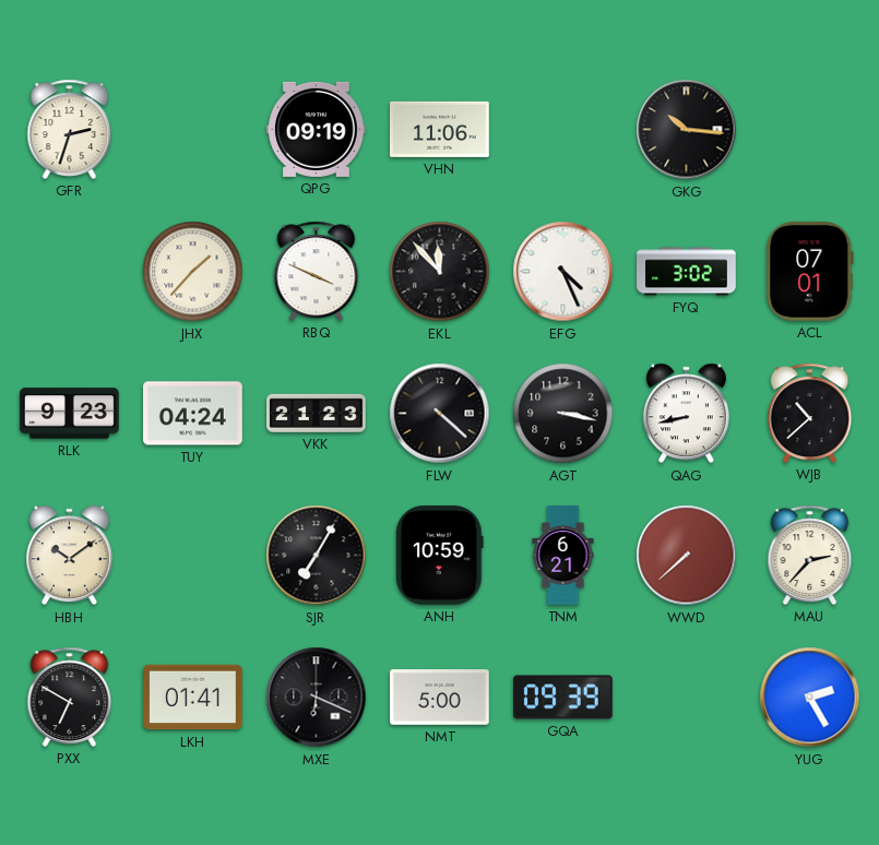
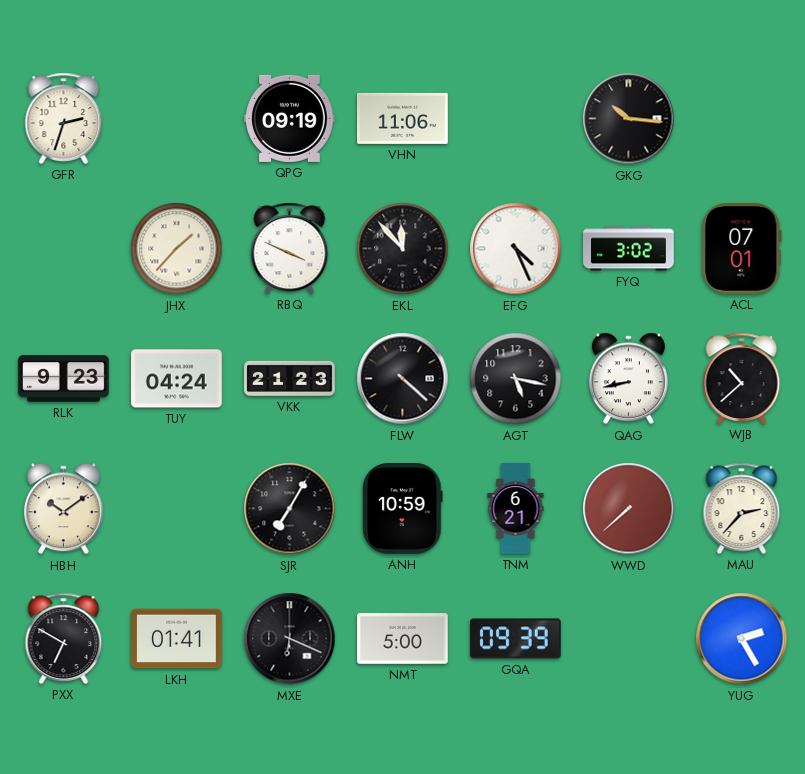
AGT: 3:17 -> 5:17
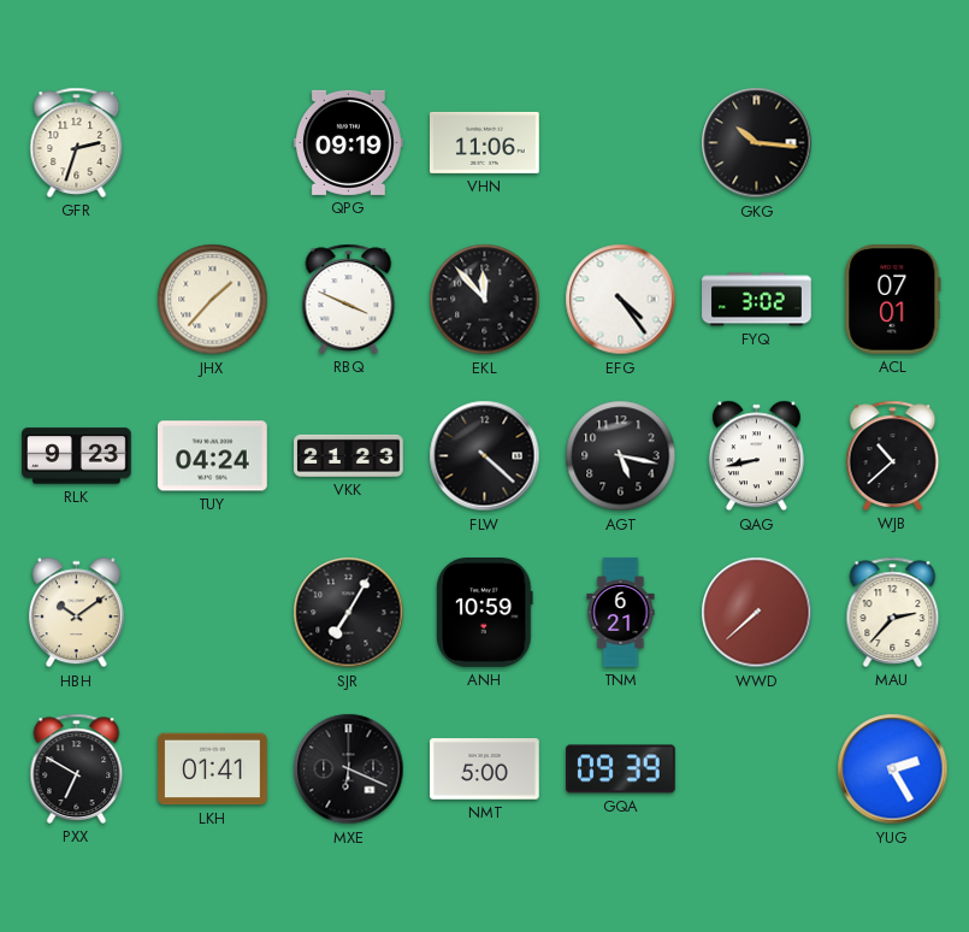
EFG: 4:26 -> 4:24
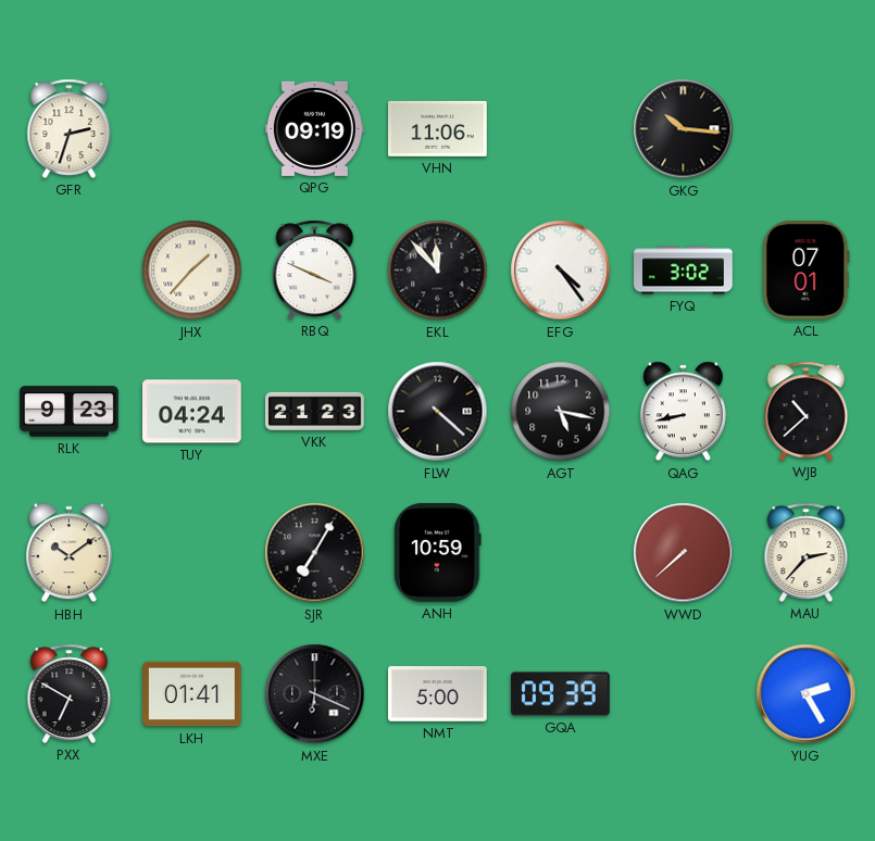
TNM: 6:21 -> none
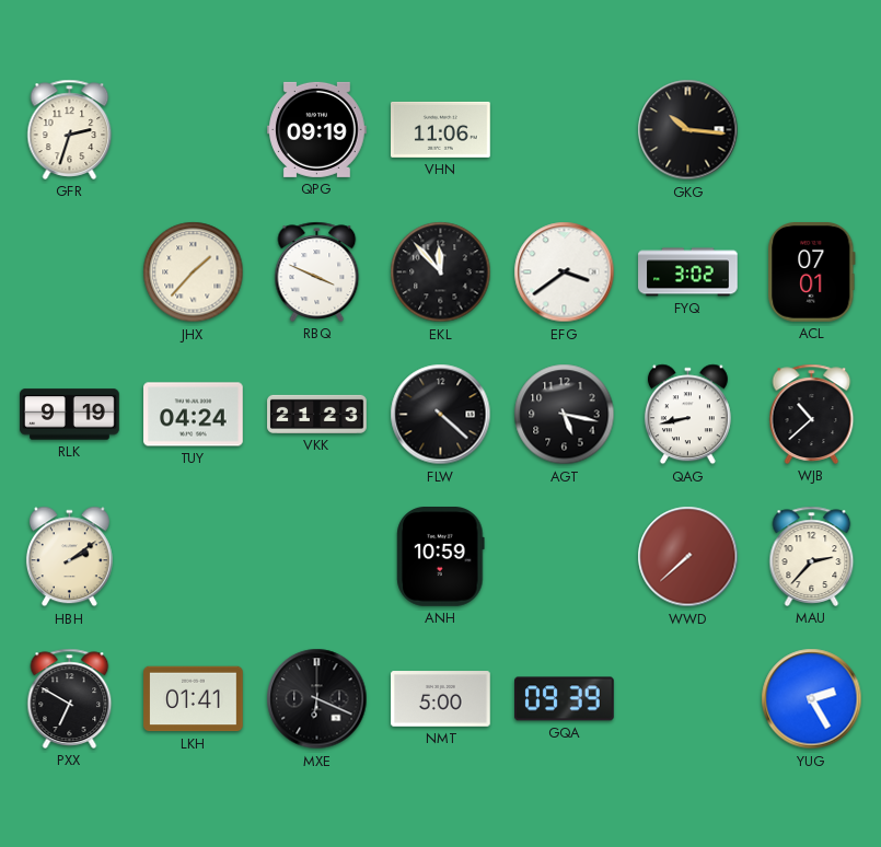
EFG: 4:24 -> 3:39
RLK: 9:23 -> 9:19
HBH: 10:09 -> 2:09
SJR: 7:05 -> none
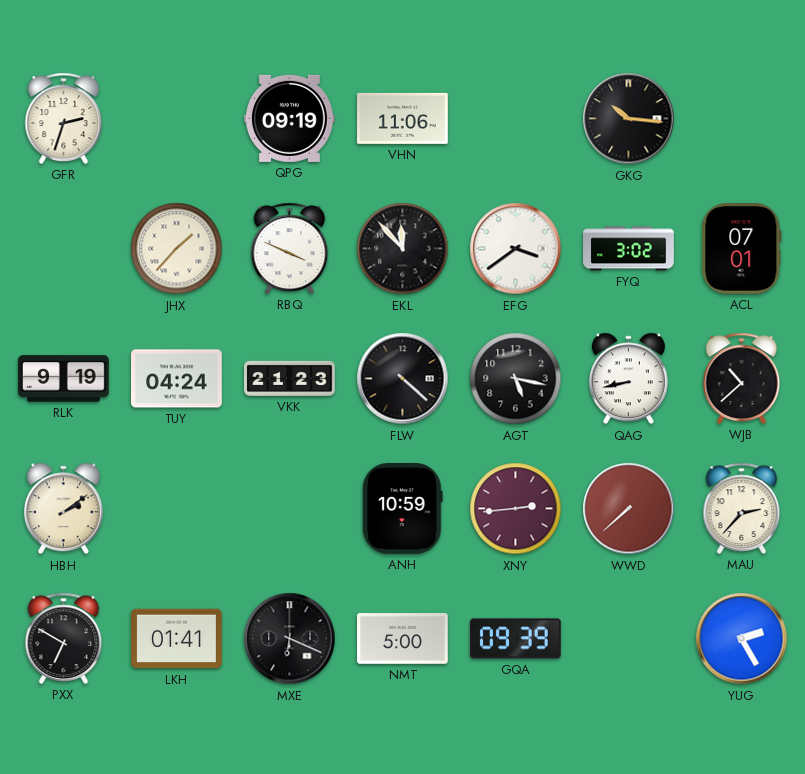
XNY: none -> 2:44
